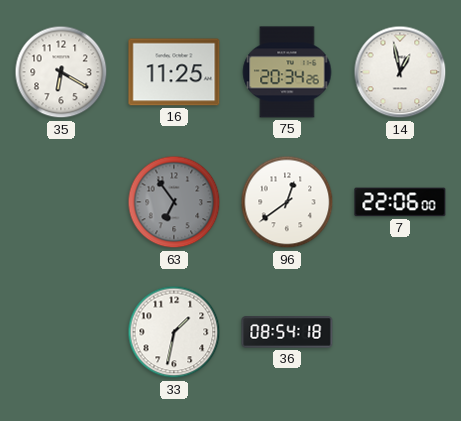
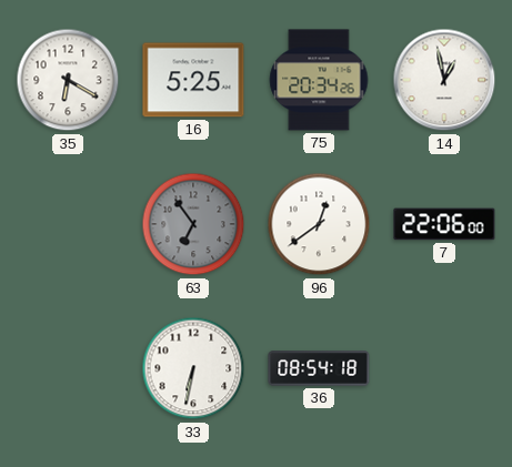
16: 11:25 -> 5:25
33: 1:32 -> 6:32
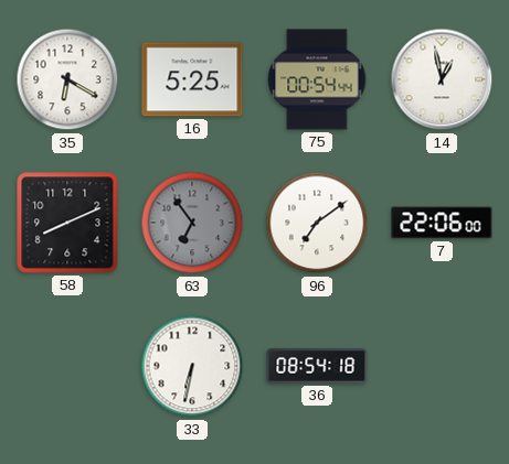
75: 20:34 -> 00:54
58: none -> 8:11
96: 12:39 -> 7:09
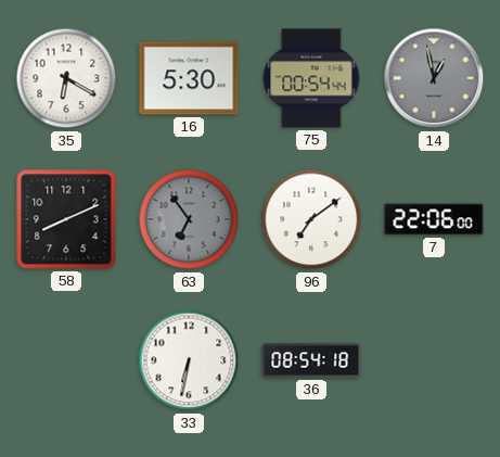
16: 5:25 -> 5:30
14 dial: white -> grey
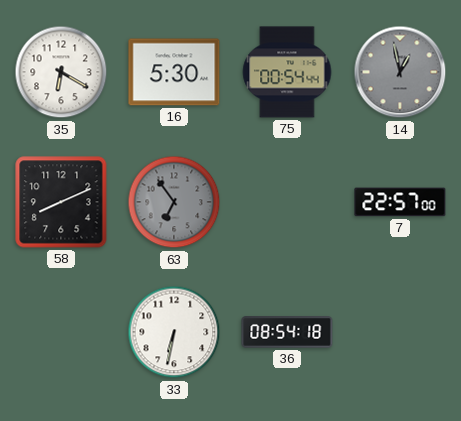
96: 7:09 -> none
7: 22:06 -> 22:57
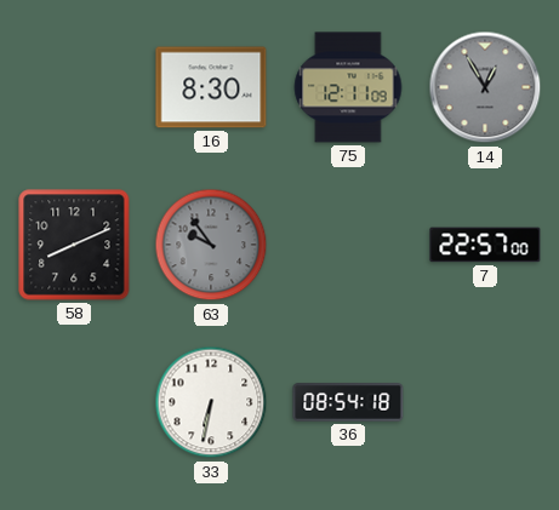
35: 6:20 -> none
16: 5:30 -> 8:30
75: 00:54 -> 12:11
14: 12:58 -> 12:55
63: 6:54 -> 9:54
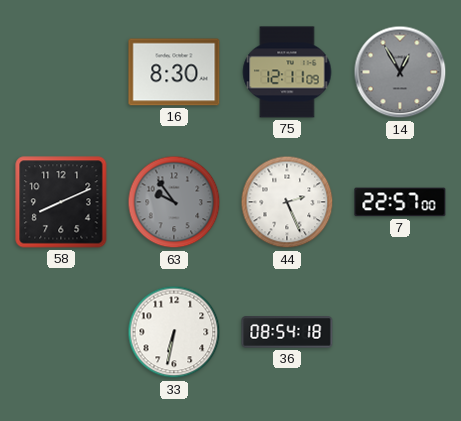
44: none -> 2:26
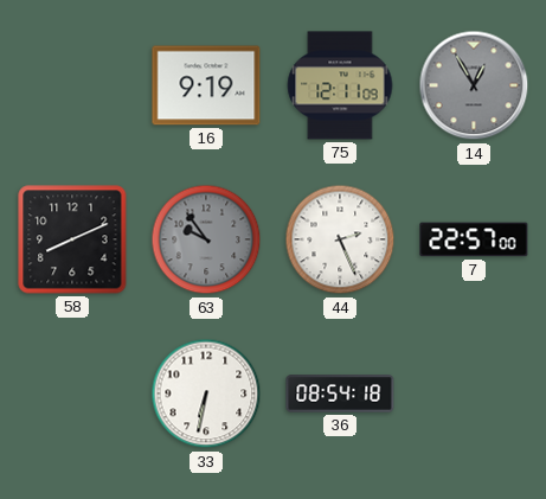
16: 8:30 -> 9:19
